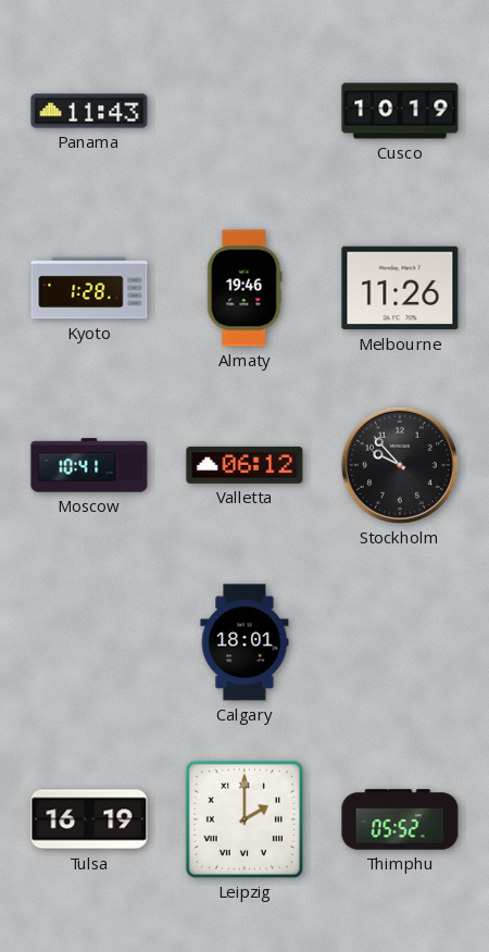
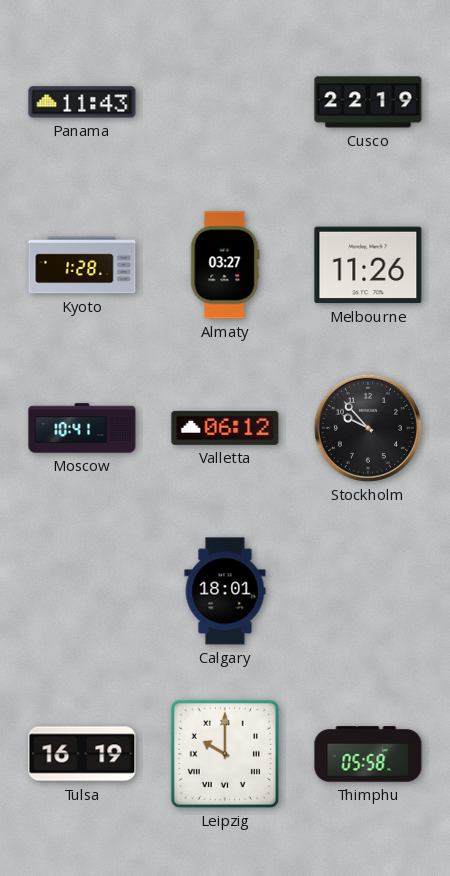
Cusco: 10:19 -> 22:19
Almaty: 19:46 -> 03:27
Leipzig: 2:00 -> 10:00
Thimphu: 05:52 -> 05:58
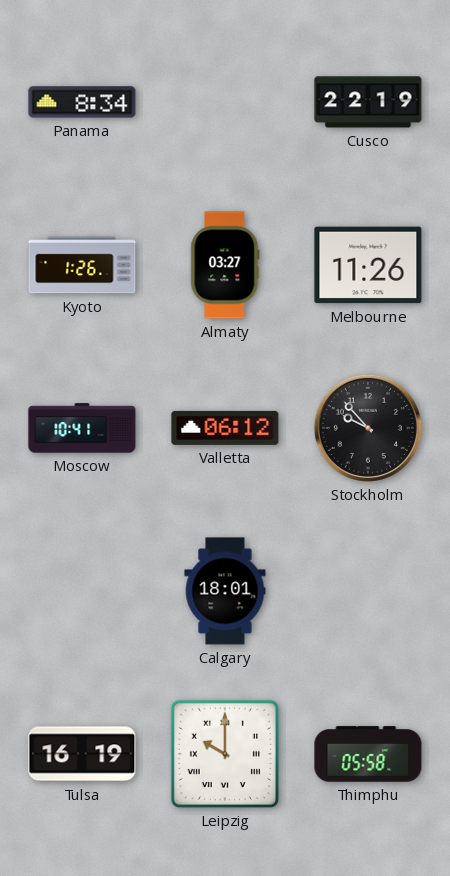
Panama: 11:43 -> 8:34
Kyoto: 1:28 -> 1:26
